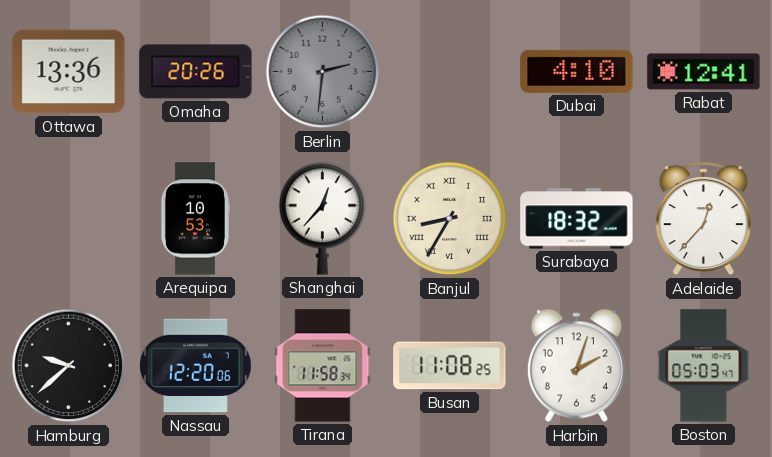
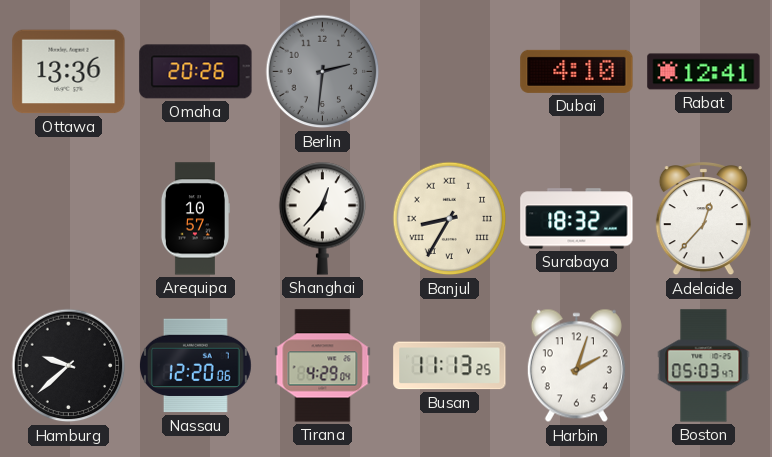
Arequipa: 10:53 -> 10:57
Tirana: 11:58 -> 4:29
Busan: 11:08 -> 11:13
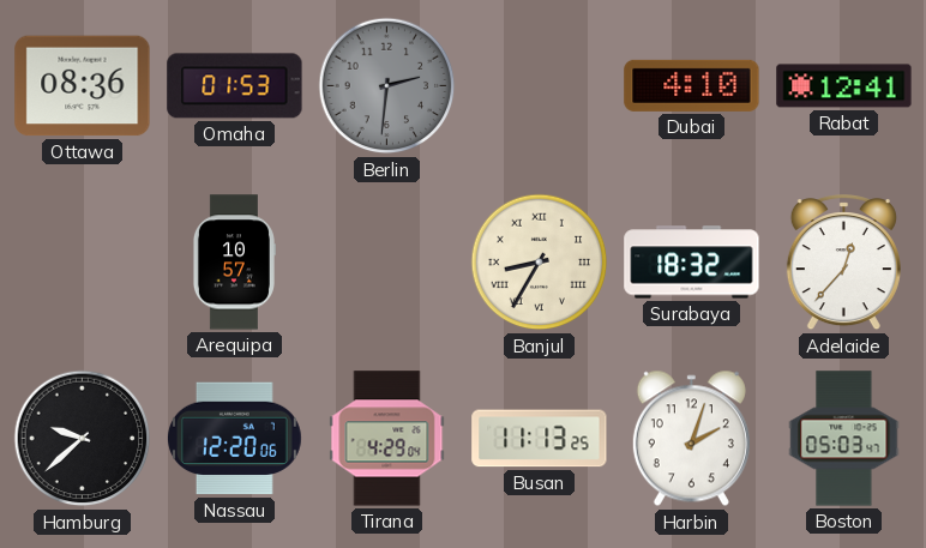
Ottawa: 13:36 -> 08:36
Omaha: 20:26 -> 01:53
Shanghai: 12:37 -> none
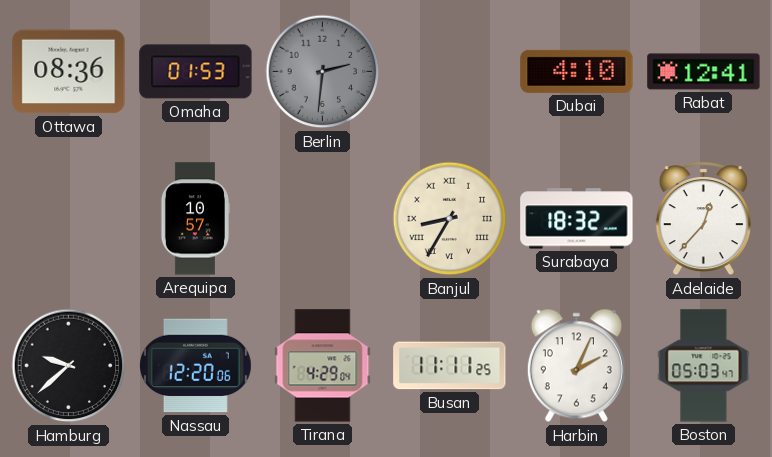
Busan: 11:13 -> 11:11
Harbin: 2:03 -> 2:04
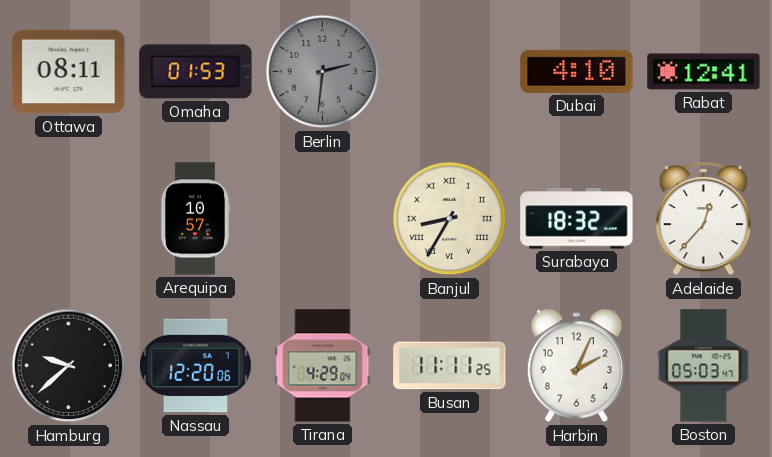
Ottawa: 08:36 -> 08:11
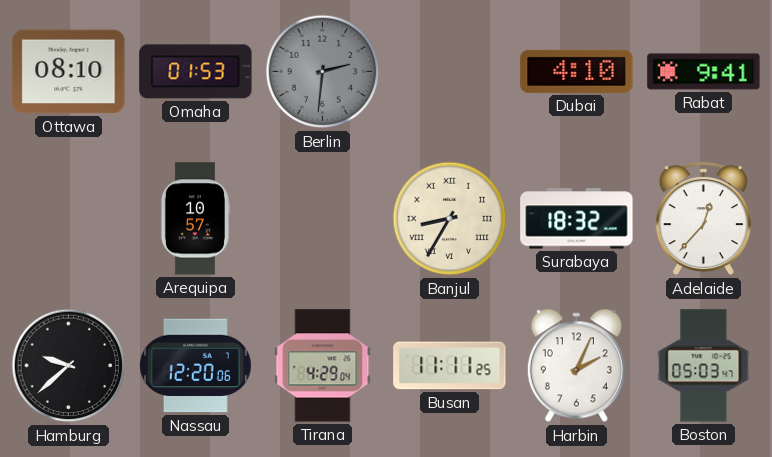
Ottawa: 08:11 -> 08:10
Rabat: 12:41 -> 9:41
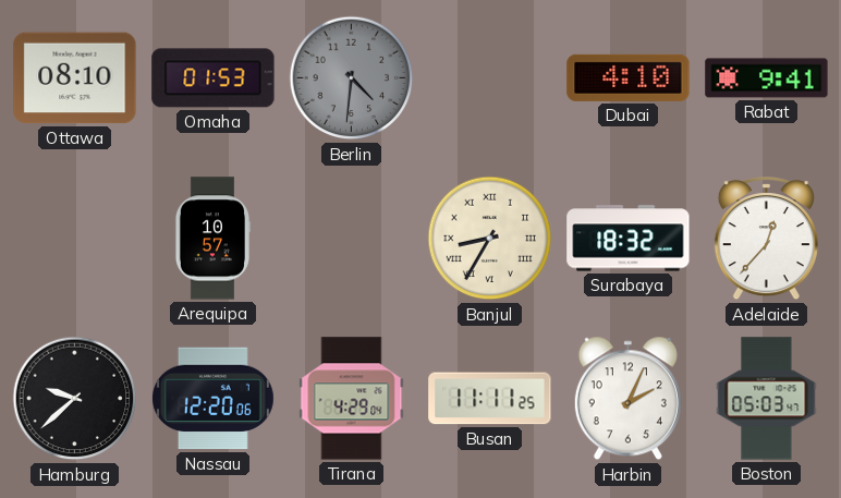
Berlin: 2:31 -> 4:31
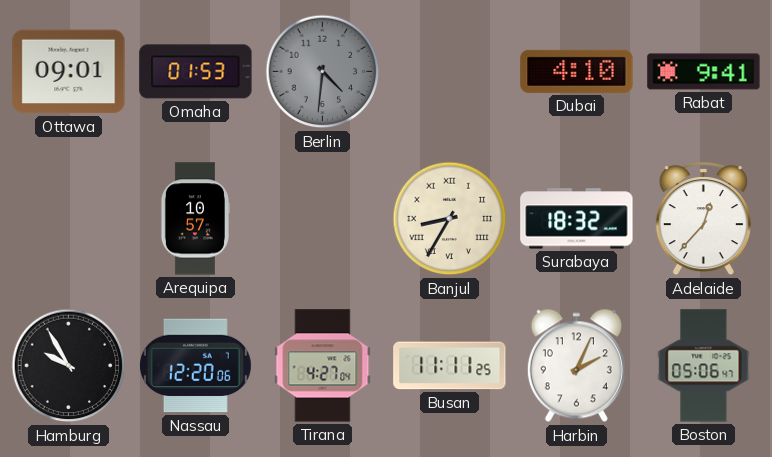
Ottawa: 08:10 -> 09:01
Hamburg: 9:38 -> 9:55
Tirana: 4:29 -> 4:27
Boston: 05:03 -> 05:06
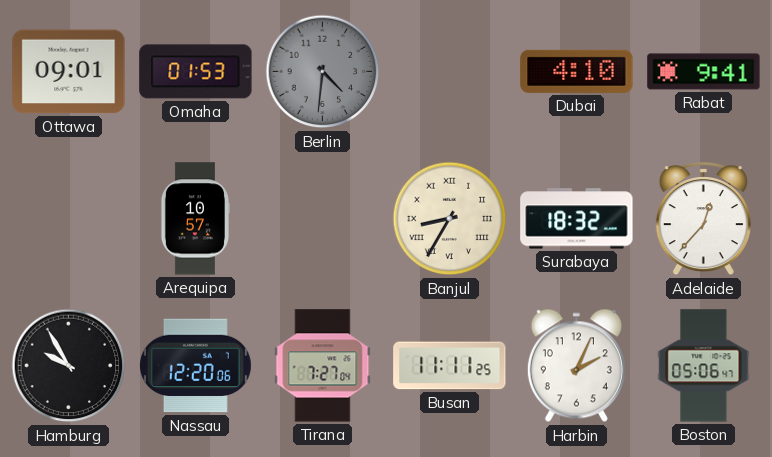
Tirana: 4:27 -> 7:27
